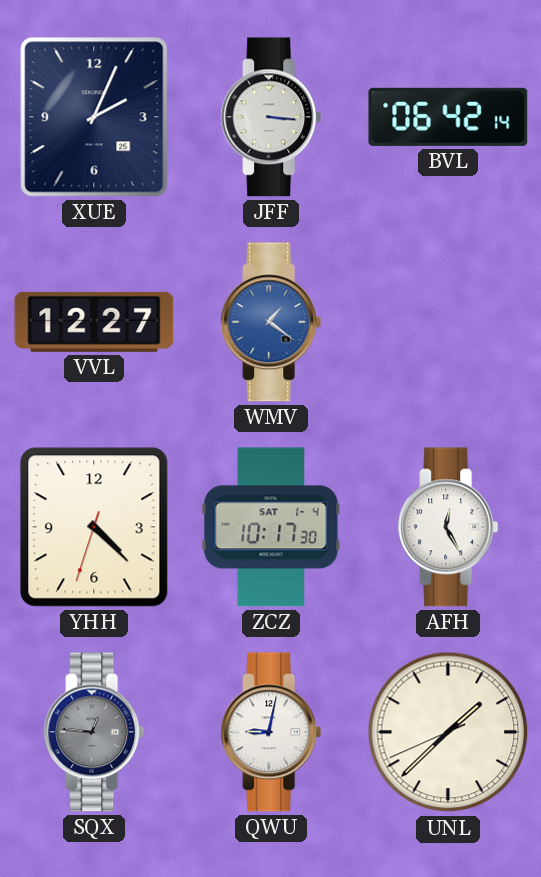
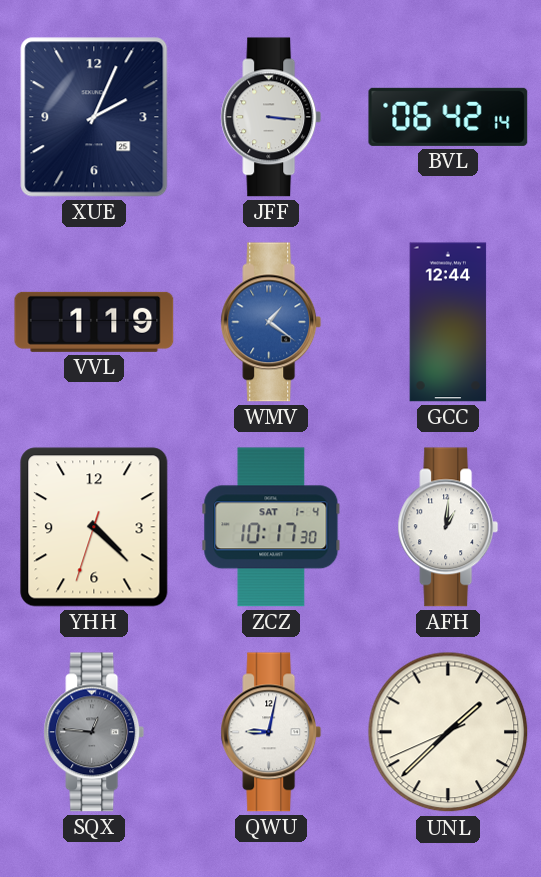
VVL: 12:27 -> 1:19
GCC: none -> 12:44
AFH: 12:25 -> 1:01
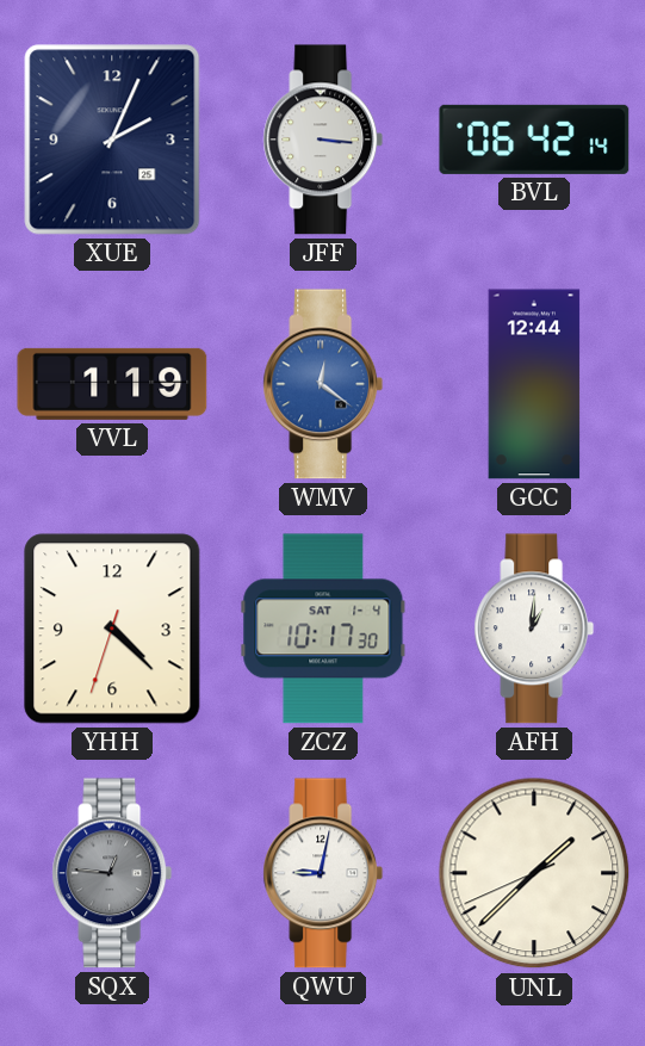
WMV: 1:21 -> 12:21
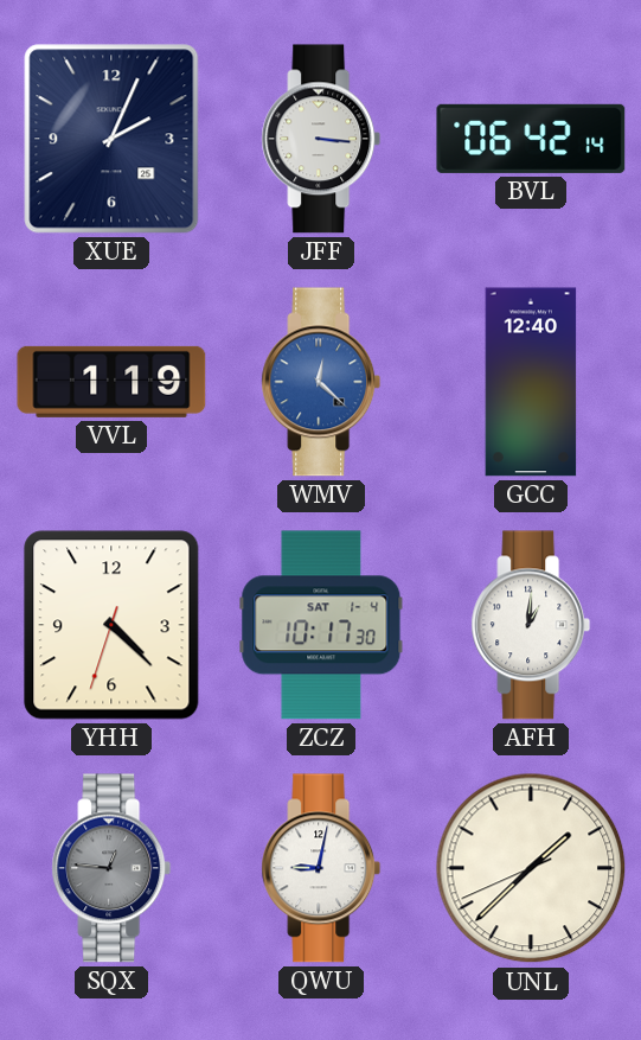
WMV: 12:21 -> 12:22
GCC: 12:44 -> 12:40
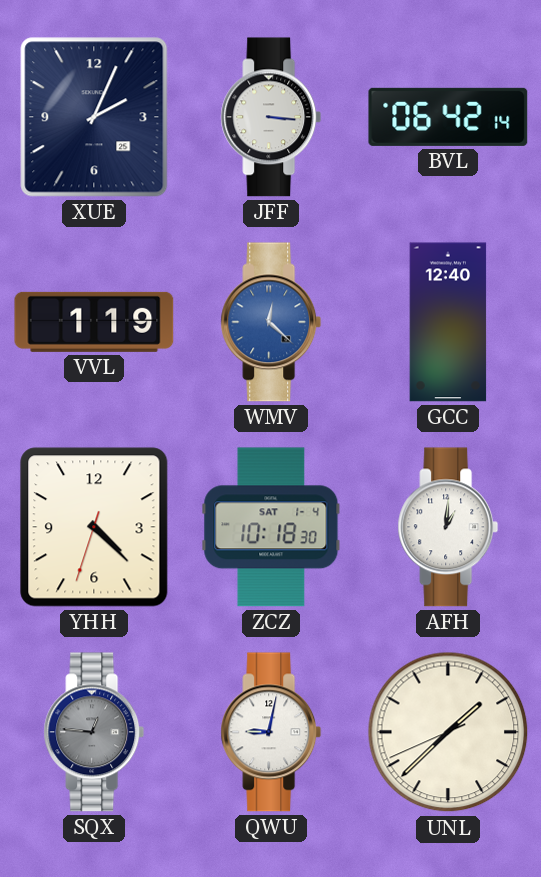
ZCZ: 10:17 -> 10:18
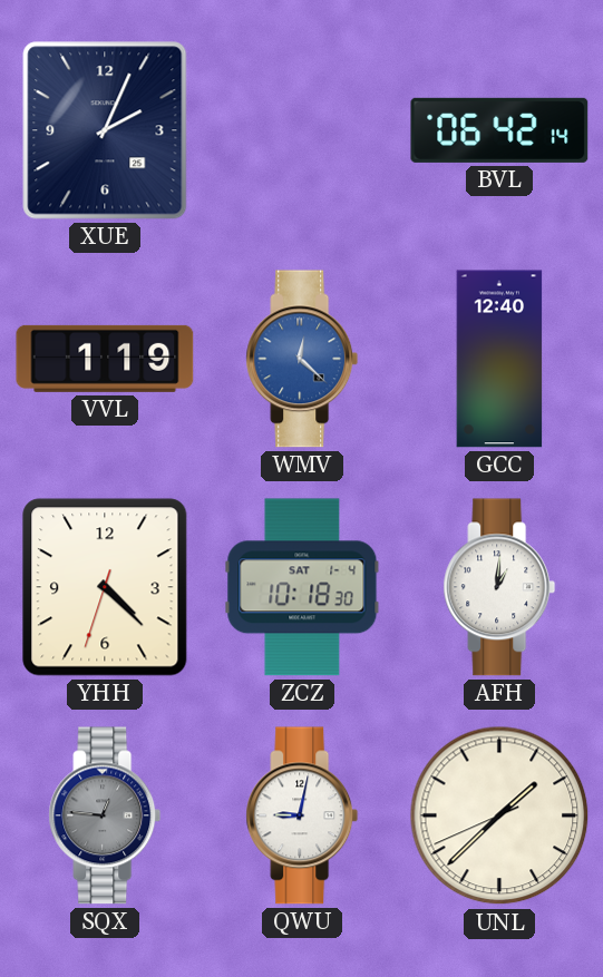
JFF: 3:16 -> none
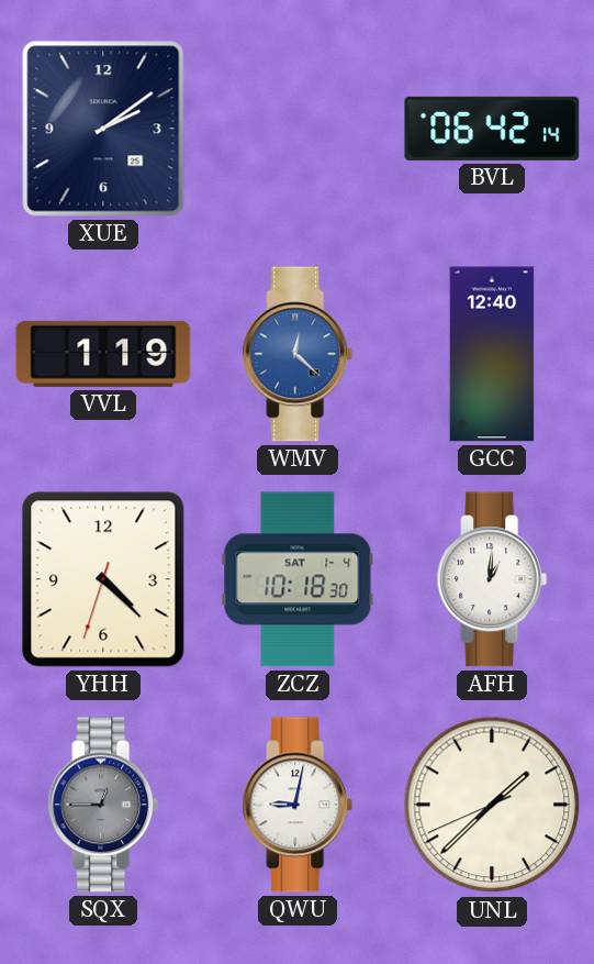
XUE: 2:04 -> 2:09
SQX: 12:46 -> 12:45
